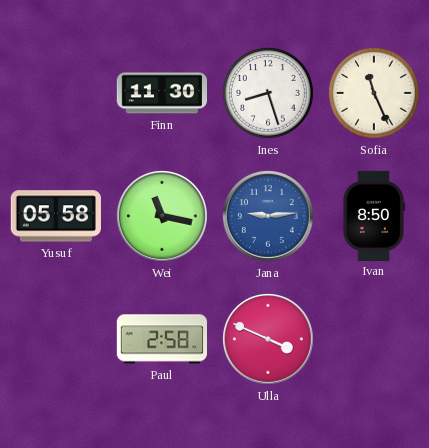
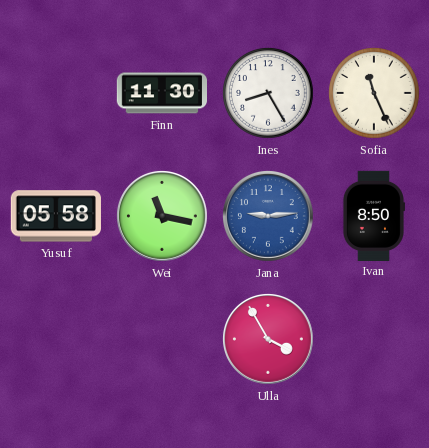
Ines: 8:27 -> 8:25
Paul: 2:58 -> none
Ulla: 3:49 -> 3:55
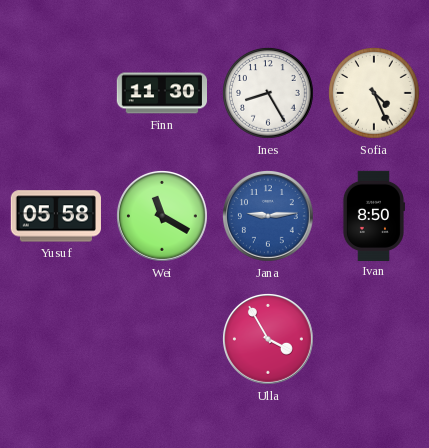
Sofia: 11:26 -> 4:26
Wei: 11:17 -> 11:20
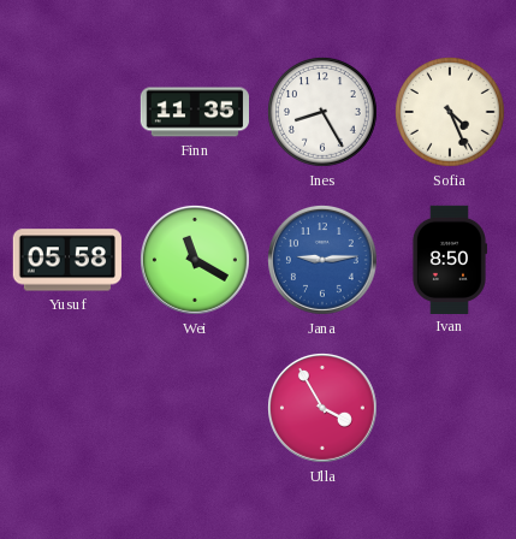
Finn: 11:30 -> 11:35
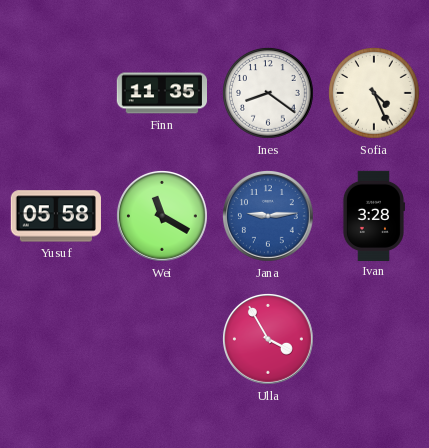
Ines: 8:25 -> 8:21
Ivan: 8:50 -> 3:28
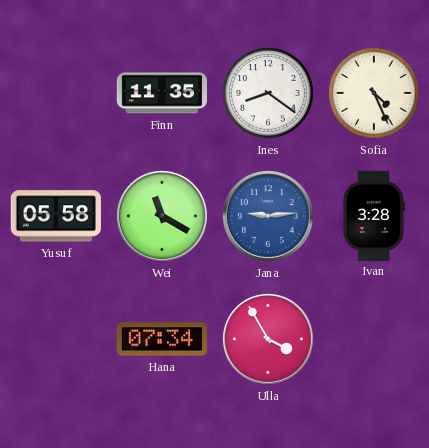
Hana: none -> 07:34
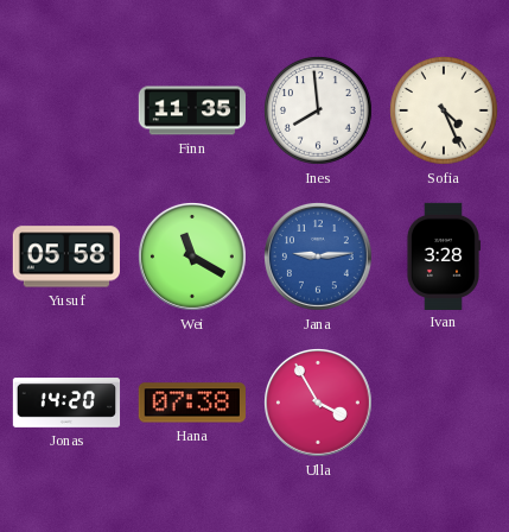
Ines: 8:21 -> 7:59
Jonas: none -> 14:20
Hana: 07:34 -> 07:38
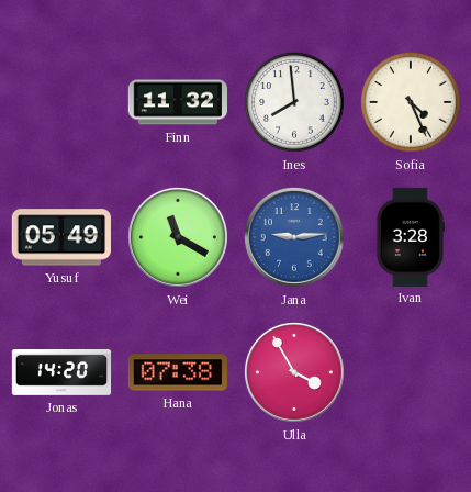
Finn: 11:35 -> 11:32
Yusuf: 05:58 -> 05:49
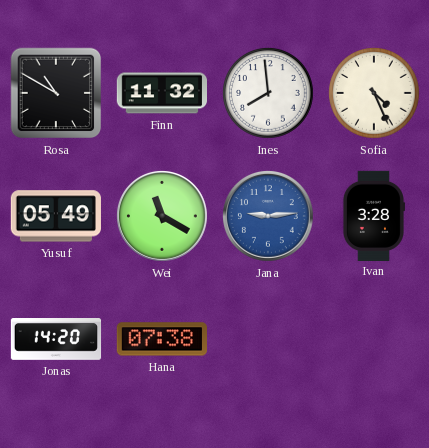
Rosa: none -> 10:50
Ulla: 3:55 -> none
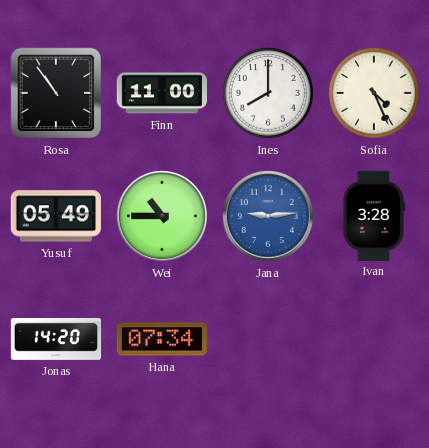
Rosa: 10:50 -> 10:54
Finn: 11:32 -> 11:00
Ines: 7:59 -> 8:00
Wei: 11:20 -> 10:45
Hana: 07:38 -> 07:34
